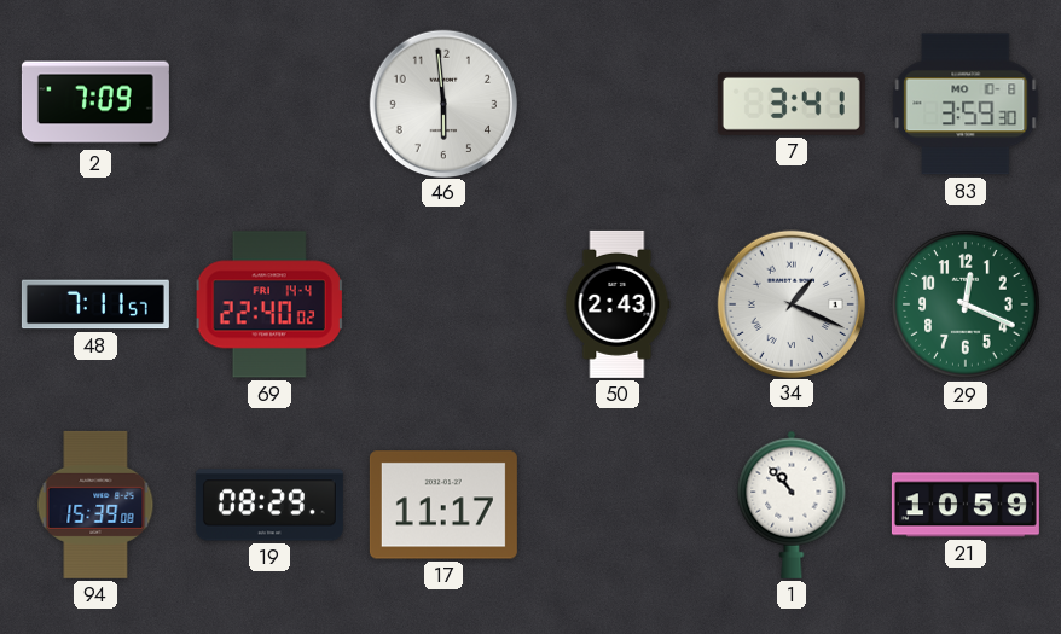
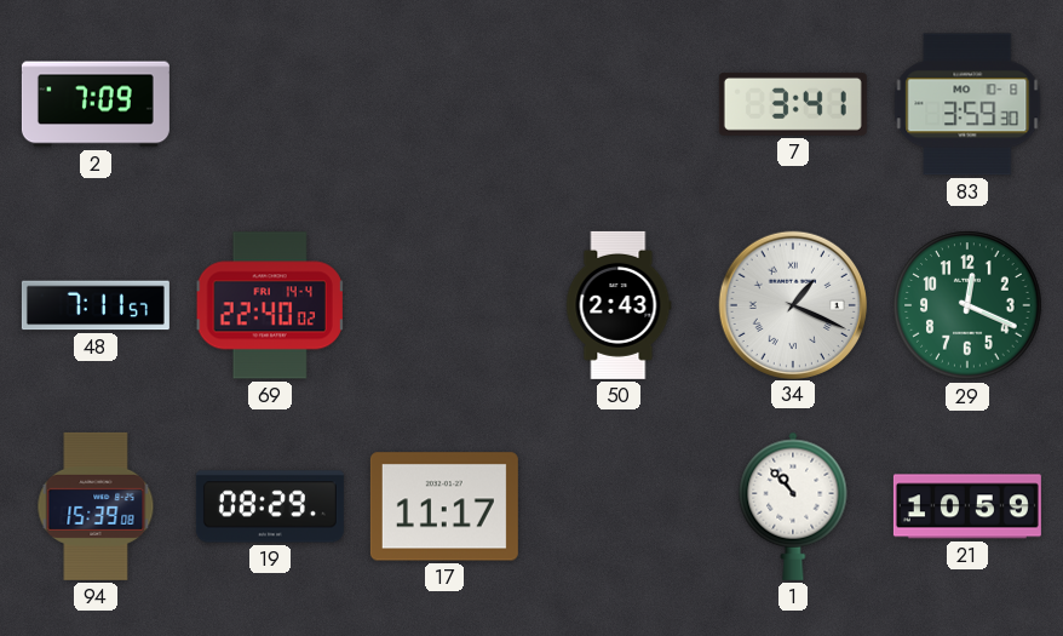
46: 5:59 -> none
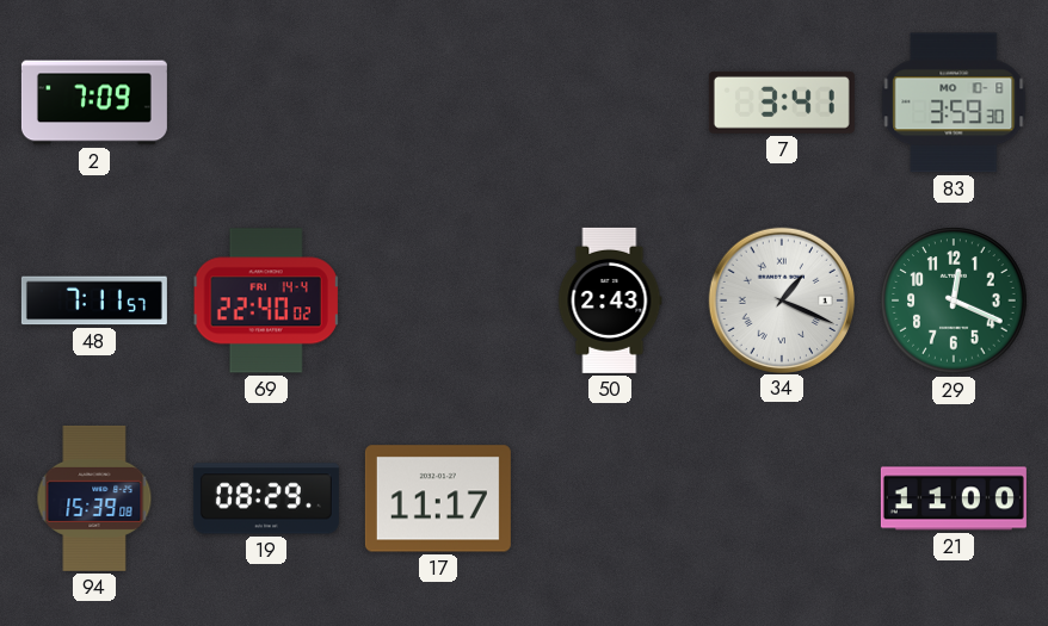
1: 10:53 -> none
21: 10:59 -> 11:00
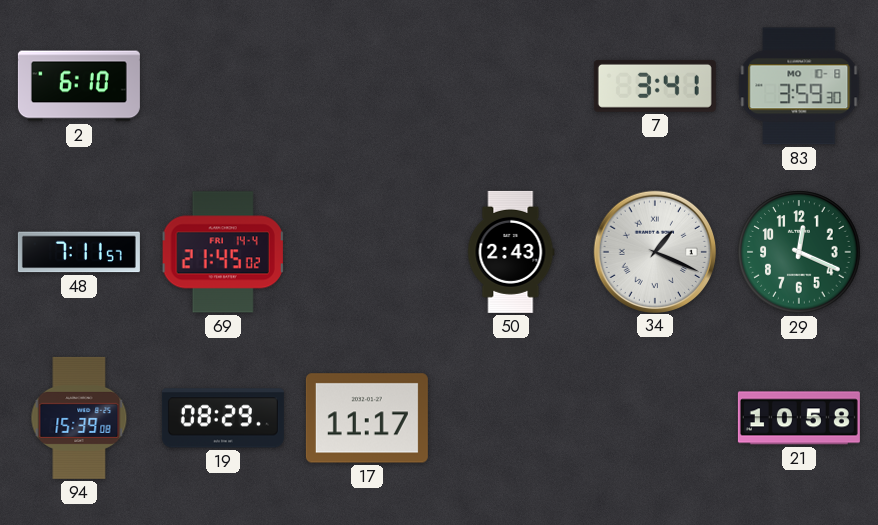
2: 7:09 -> 6:10
69: 22:40 -> 21:45
21: 11:00 -> 10:58
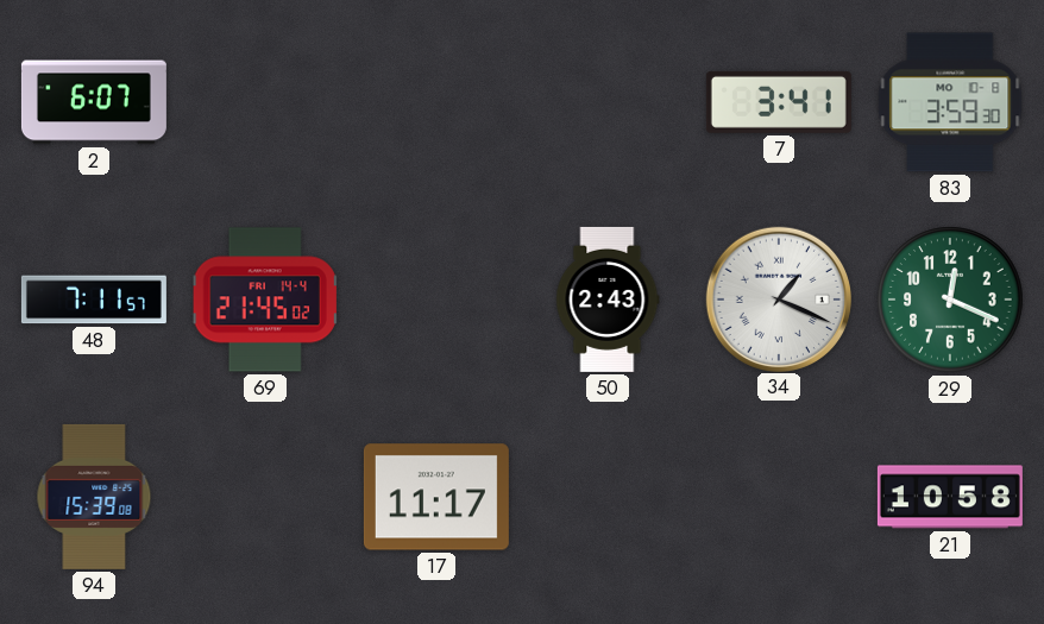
2: 6:10 -> 6:07
19: 08:29 -> none
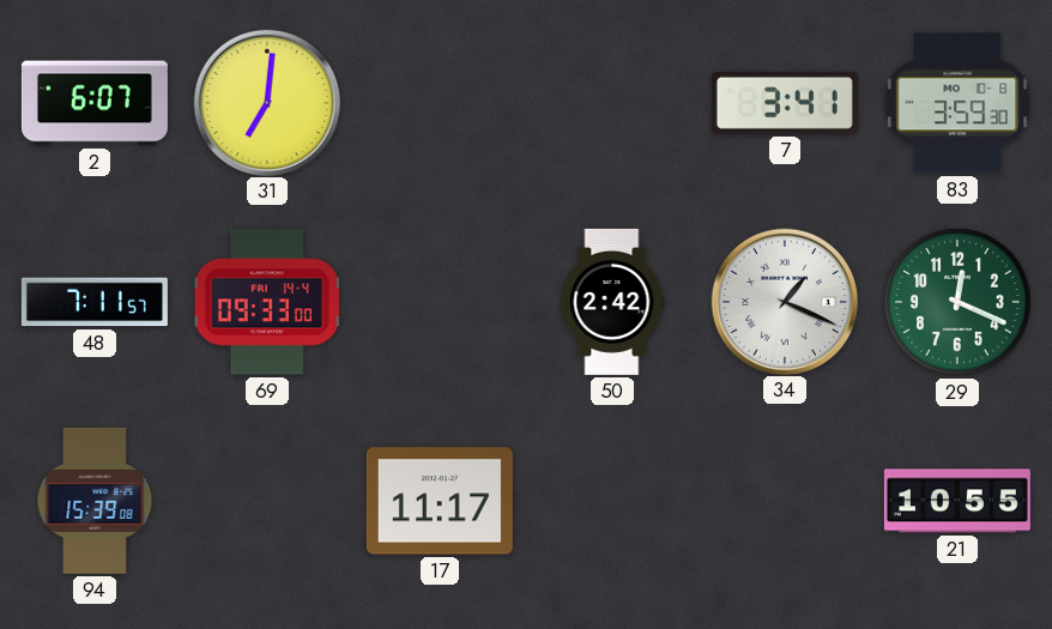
31: none -> 7:01
69: 21:45 -> 09:33
50: 2:43 -> 2:42
21: 10:58 -> 10:55
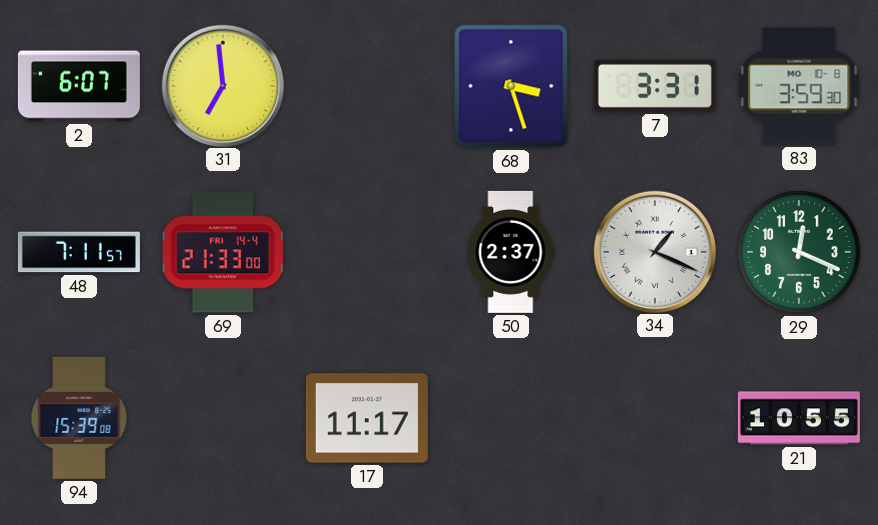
31: 7:01 -> 6:59
68: none -> 3:27
7: 3:41 -> 3:31
69: 09:33 -> 21:33
50: 2:42 -> 2:37
